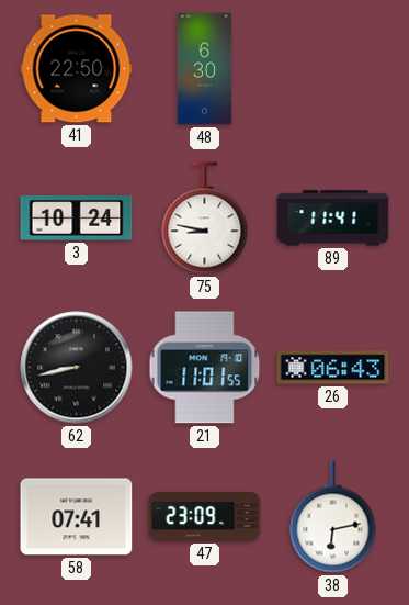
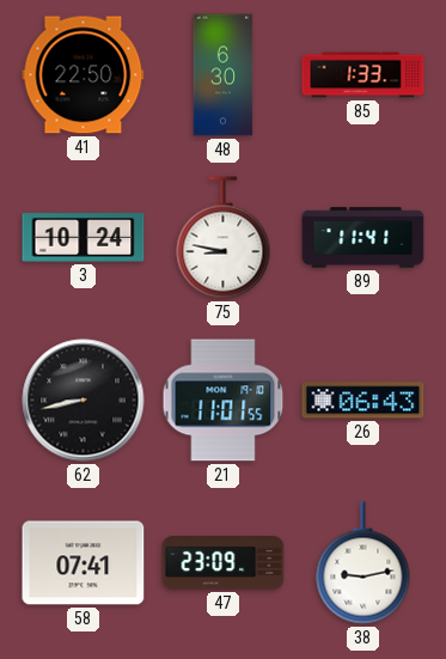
85: none -> 1:33
38: 6:13 -> 9:13
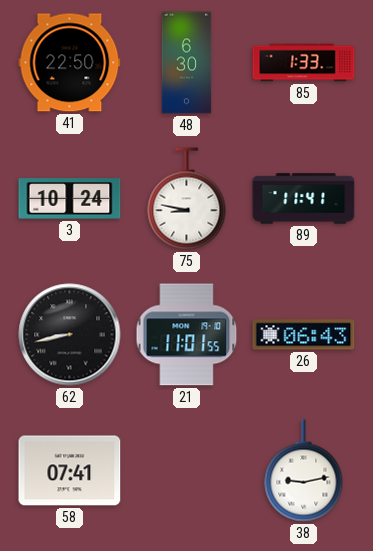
47: 23:09 -> none
